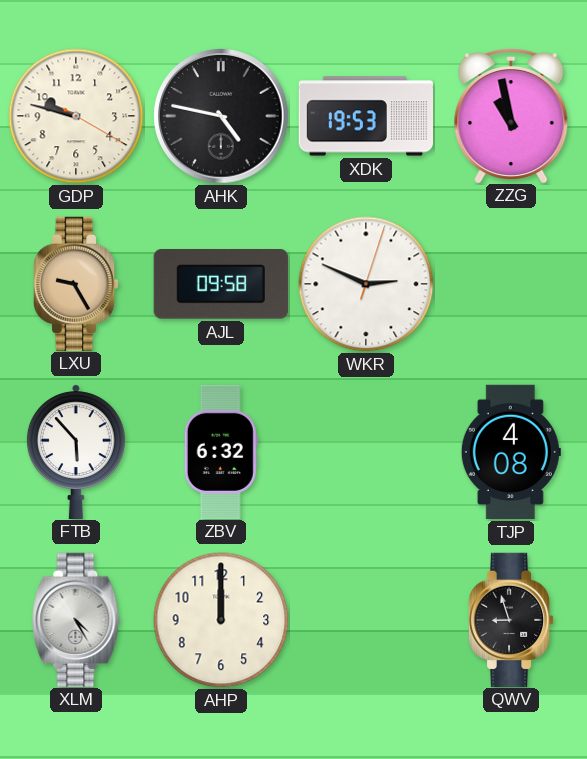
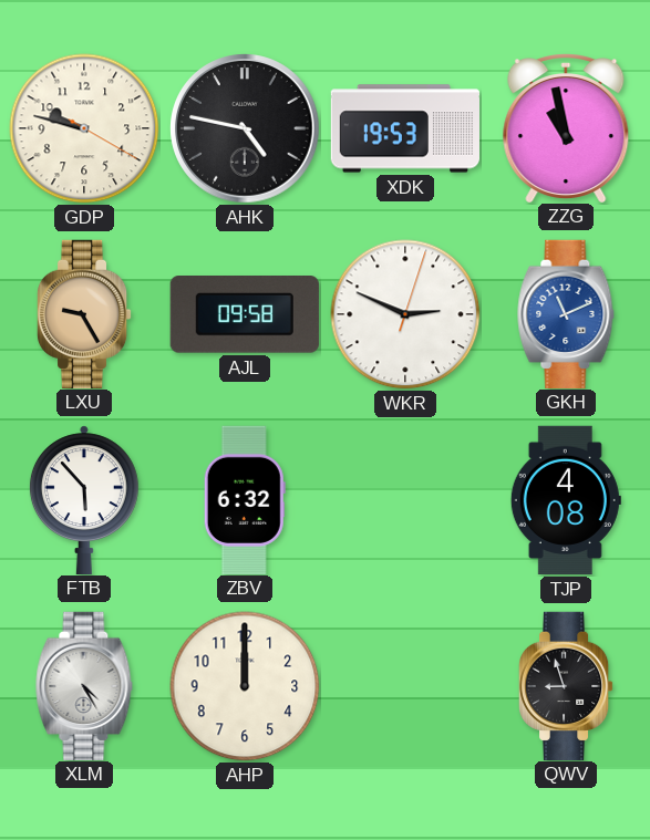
GKH: none -> 11:11
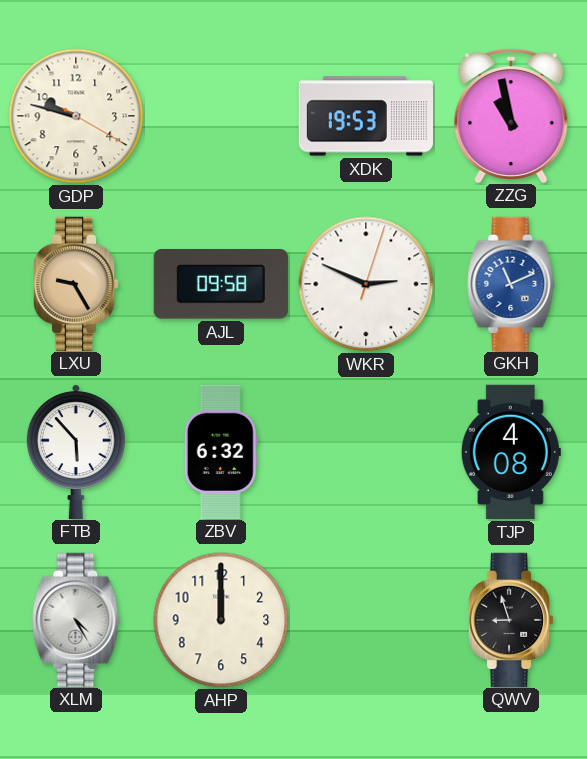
AHK: 4:47 -> none
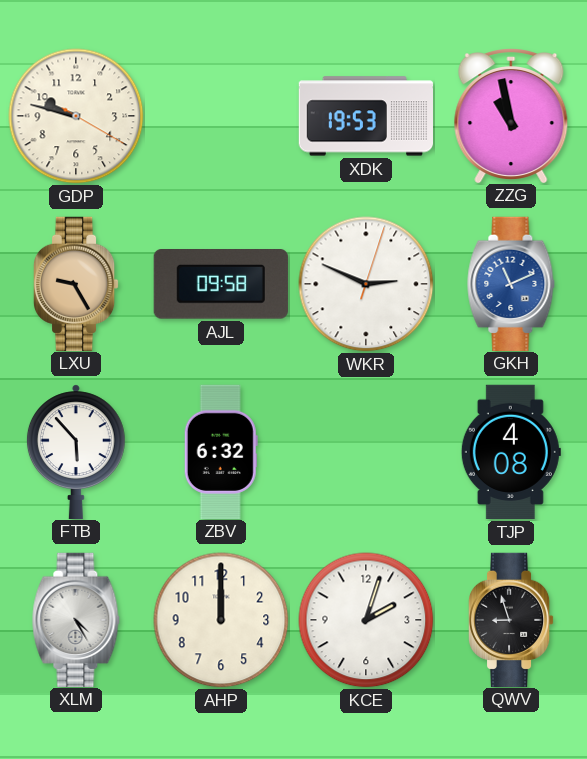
KCE: none -> 2:03
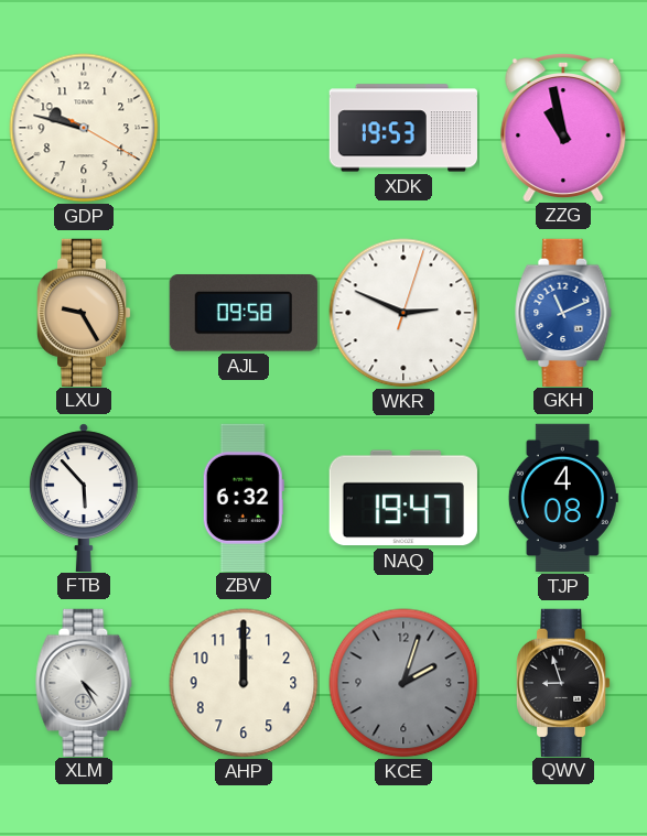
NAQ: none -> 19:47
KCE dial: white -> grey
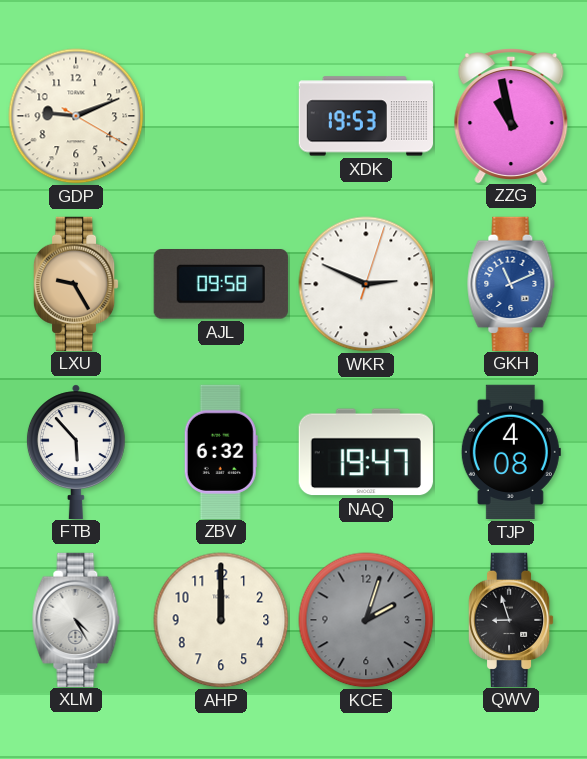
GDP: 9:47 -> 9:11
